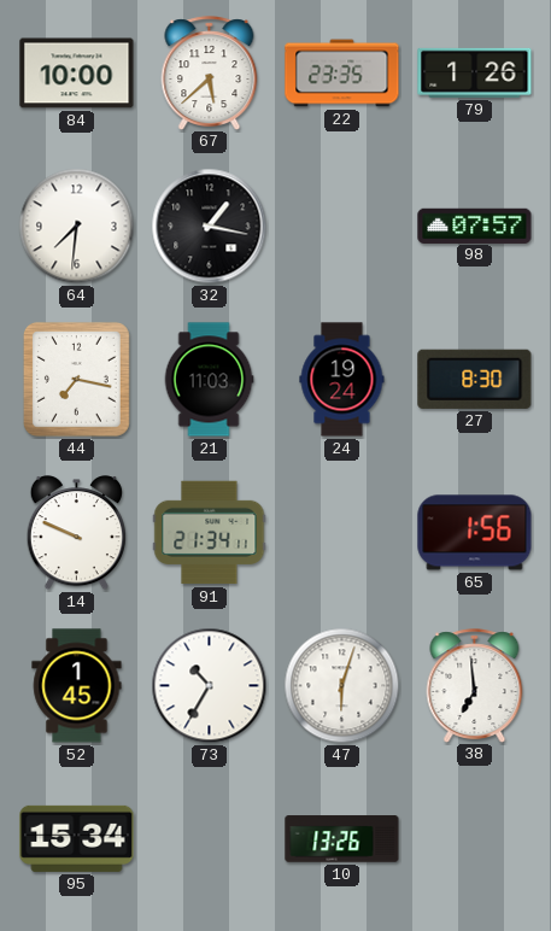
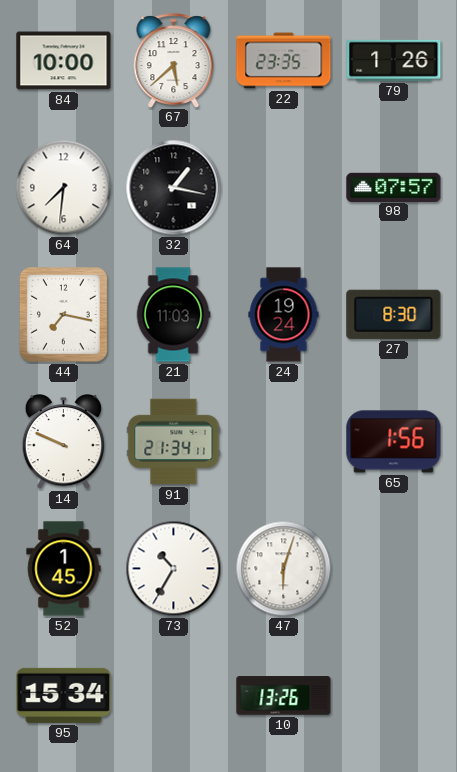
38: 6:59 -> none
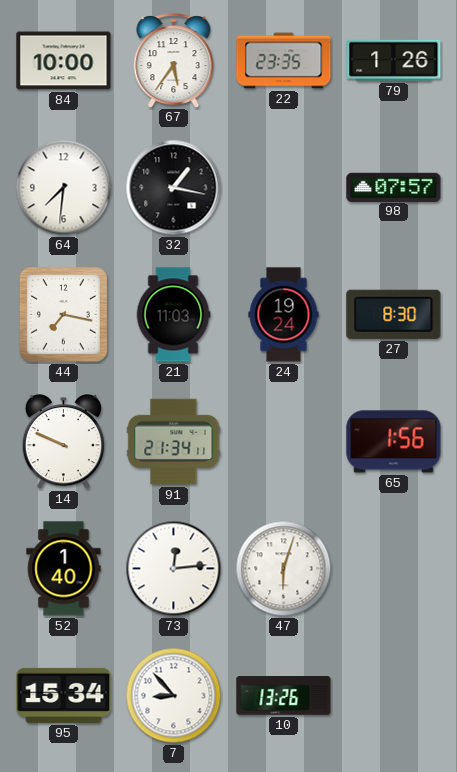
67: 5:38 -> 5:36
52: 1:45 -> 1:40
73: 10:35 -> 12:14
7: none -> 8:53
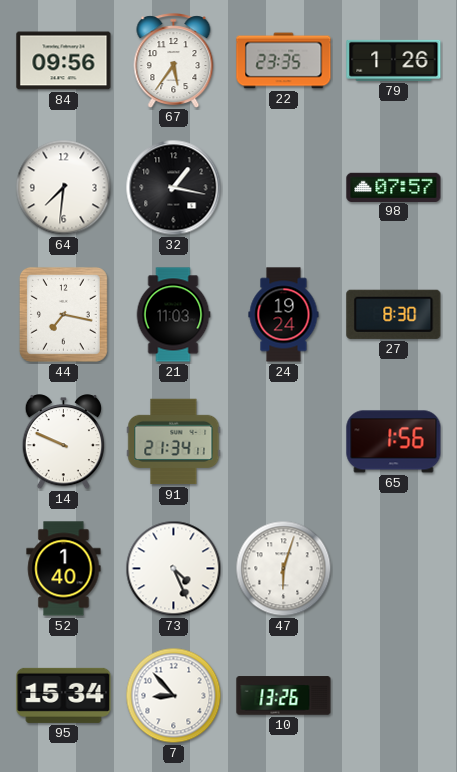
84: 10:00 -> 09:56
73: 12:14 -> 4:26
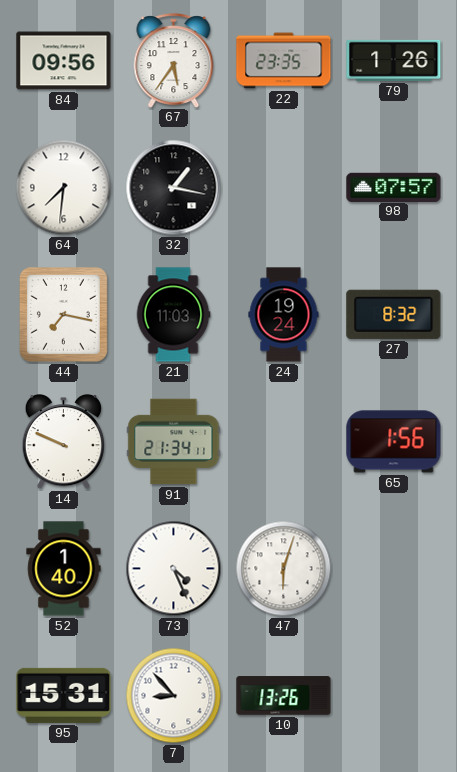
27: 8:30 -> 8:32
95: 15:34 -> 15:31
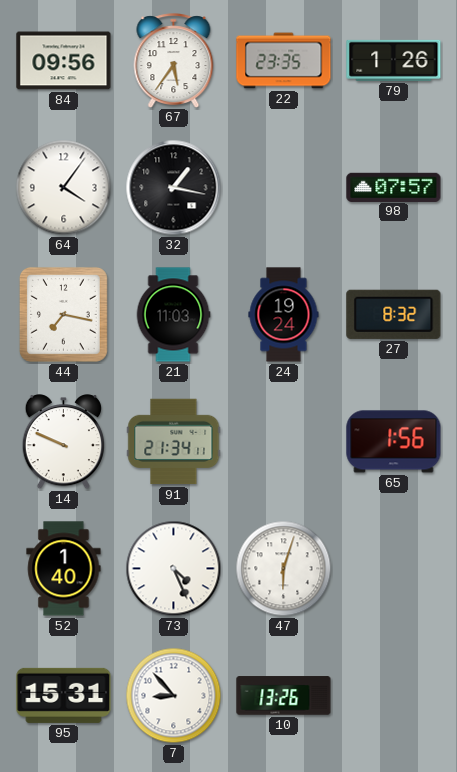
64: 7:31 -> 4:06
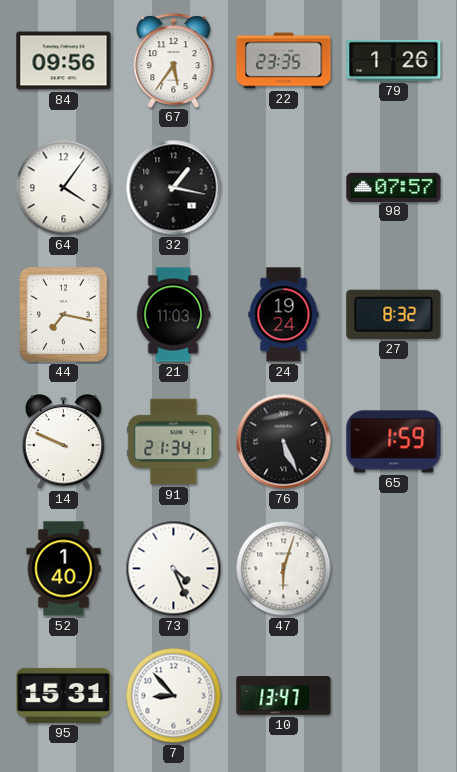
76: none -> 5:26
65: 1:56 -> 1:59
10: 13:26 -> 13:47
